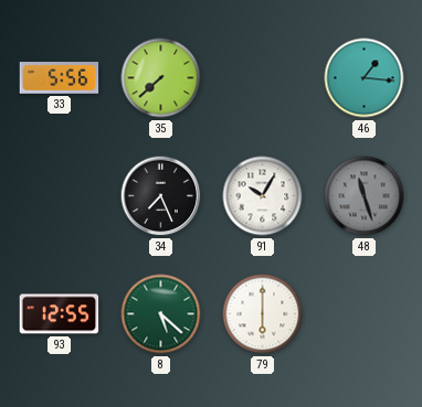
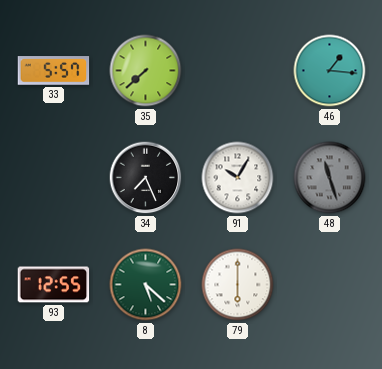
33: 5:56 -> 5:57
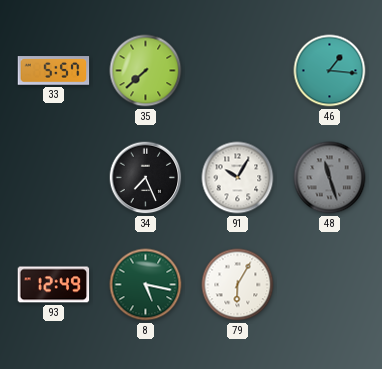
93: 12:55 -> 12:49
8: 5:22 -> 5:17
79: 6:00 -> 6:05
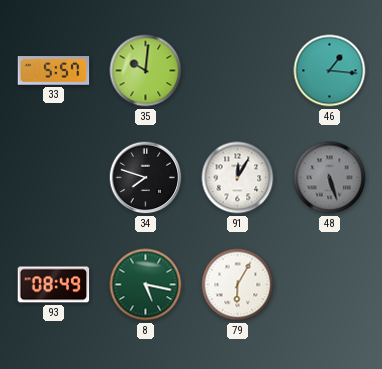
35: 7:38 -> 10:01
34: 7:26 -> 7:48
91: 10:05 -> 12:05
48: 11:27 -> 5:27
93: 12:49 -> 08:49
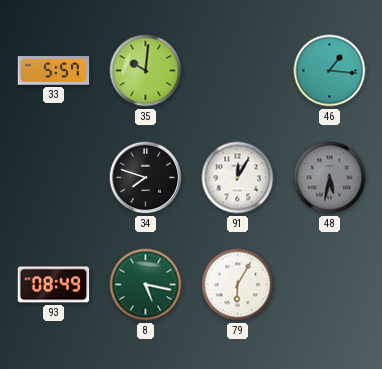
48: 5:27 -> 5:32
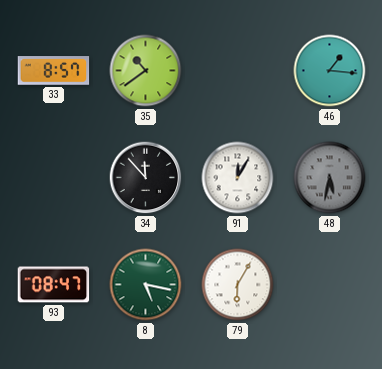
33: 5:57 -> 8:57
35: 10:01 -> 10:39
34: 7:48 -> 11:53
93: 08:49 -> 08:47
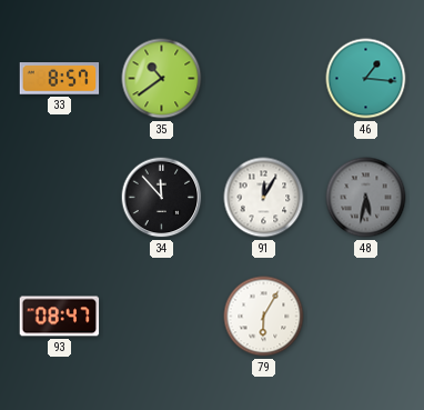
8: 5:17 -> none
